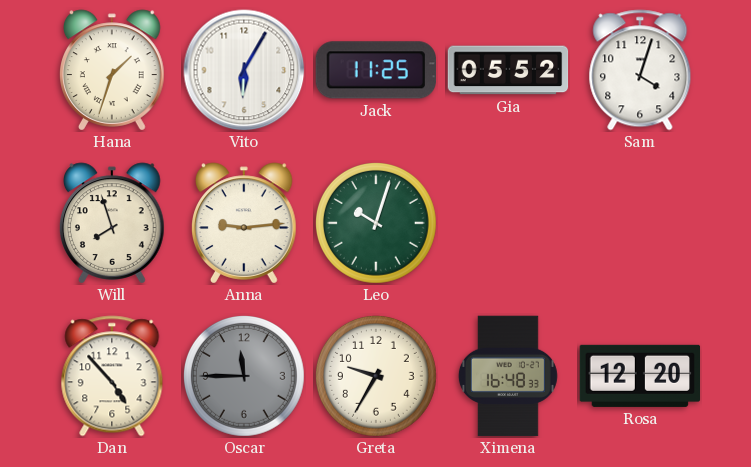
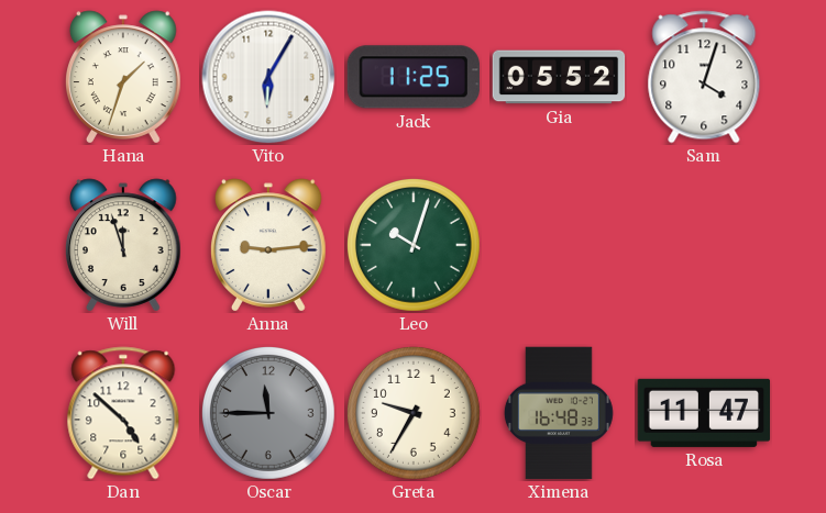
Will: 7:57 -> 11:57
Dan: 4:53 -> 4:52
Rosa: 12:20 -> 11:47
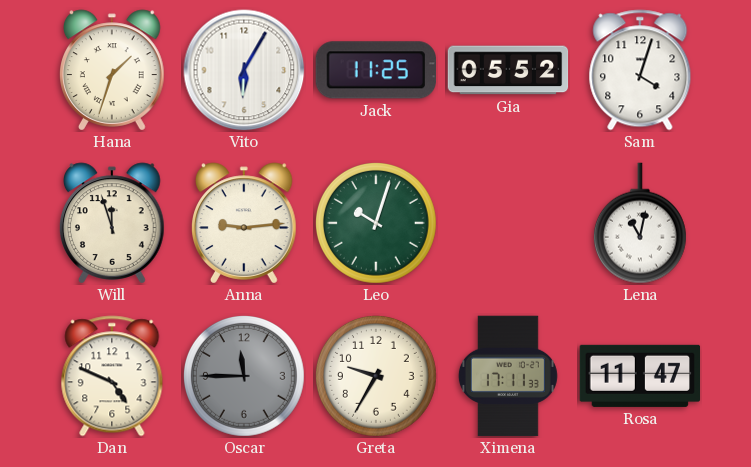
Lena: none -> 11:02
Dan: 4:52 -> 4:49
Ximena: 16:48 -> 17:11
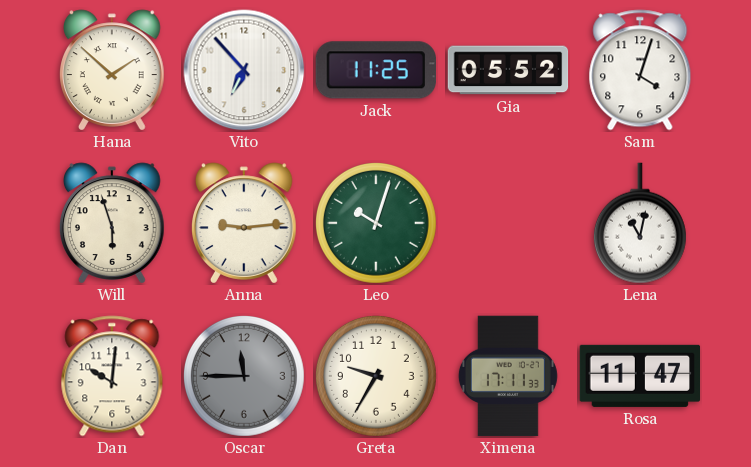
Hana: 1:33 -> 1:52
Vito: 6:05 -> 6:53
Will: 11:57 -> 5:57
Dan: 4:49 -> 10:01
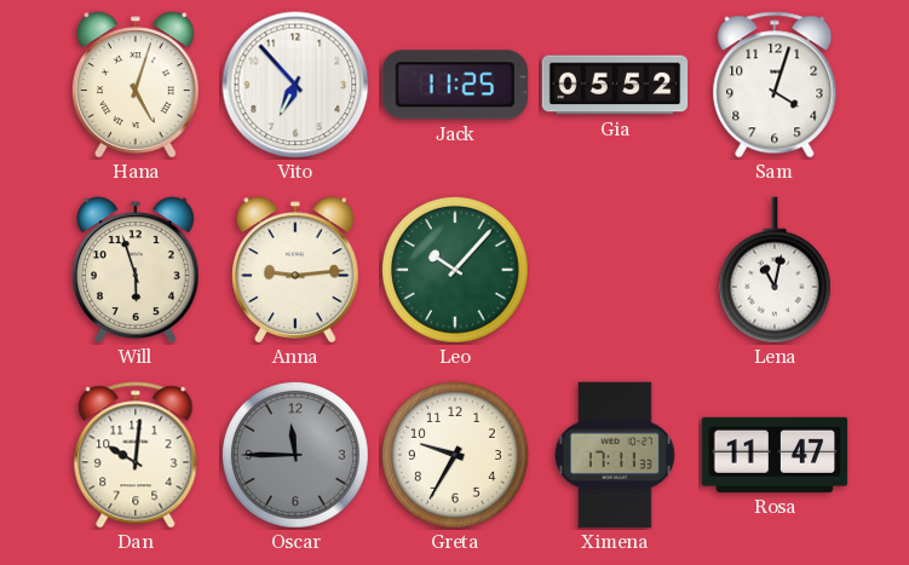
Hana: 1:52 -> 5:03
Leo: 10:03 -> 10:07
